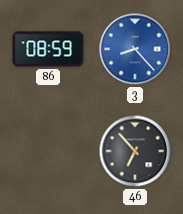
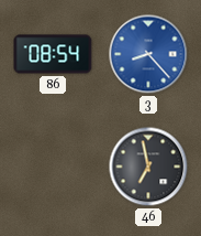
86: 08:59 -> 08:54
46: 6:53 -> 6:58
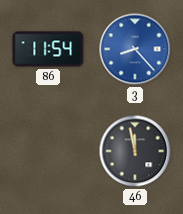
86: 08:54 -> 11:54
46: 6:58 -> 11:58
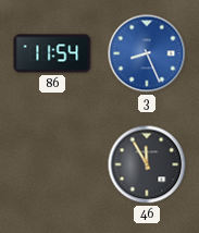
3: 8:23 -> 8:26
46: 11:58 -> 11:55
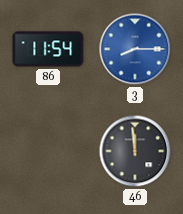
3: 8:26 -> 8:15
46: 11:55 -> 11:59
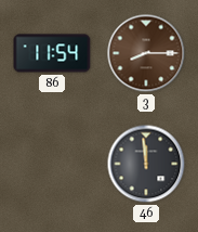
3 dial: blue -> brown
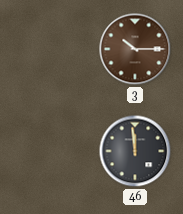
86: 11:54 -> none
3: 8:15 -> 10:15
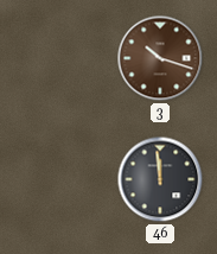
3: 10:15 -> 10:18
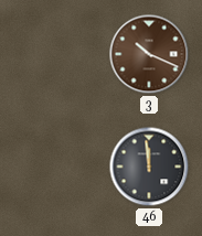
3: 10:18 -> 10:19
